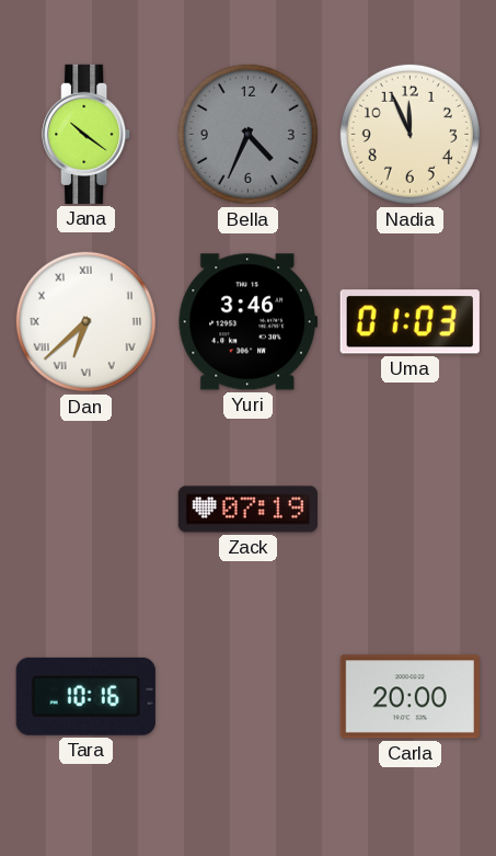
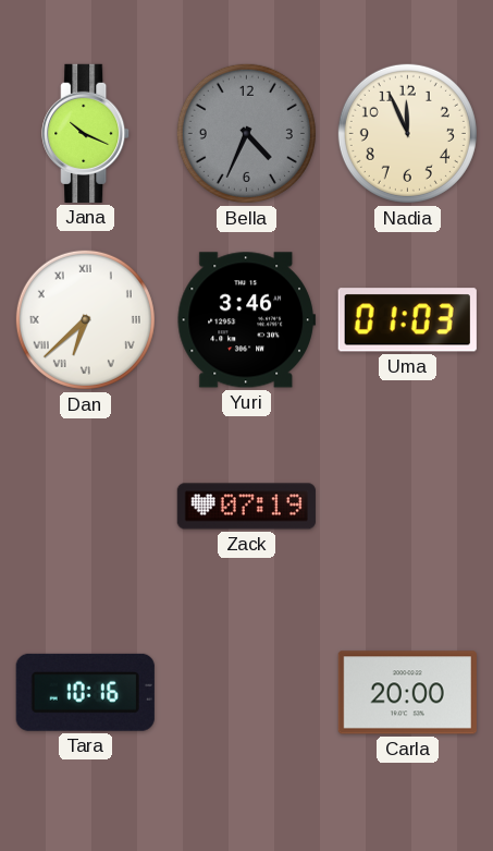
Jana: 10:21 -> 10:19
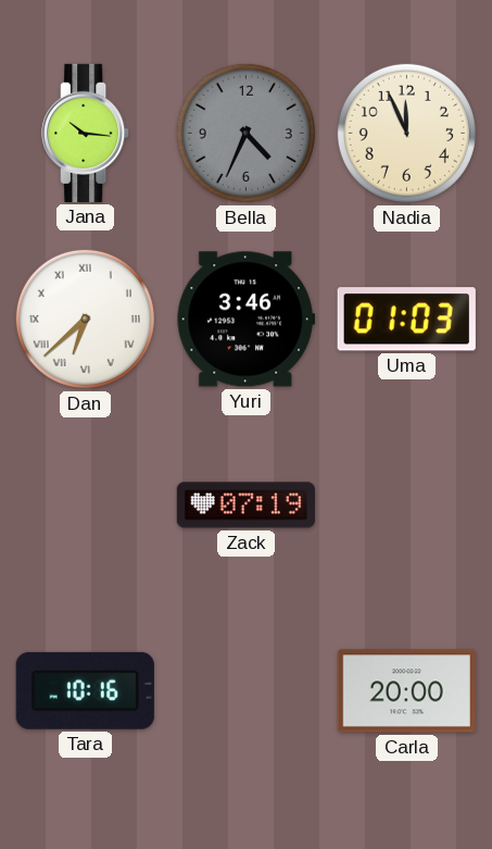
Jana: 10:19 -> 10:16
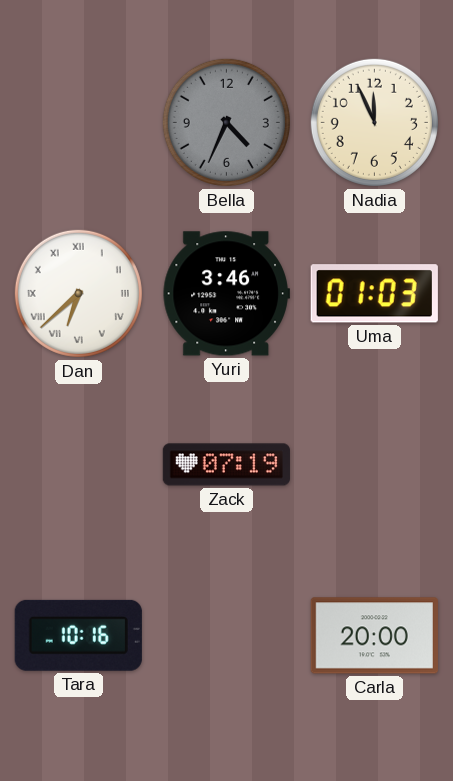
Jana: 10:16 -> none
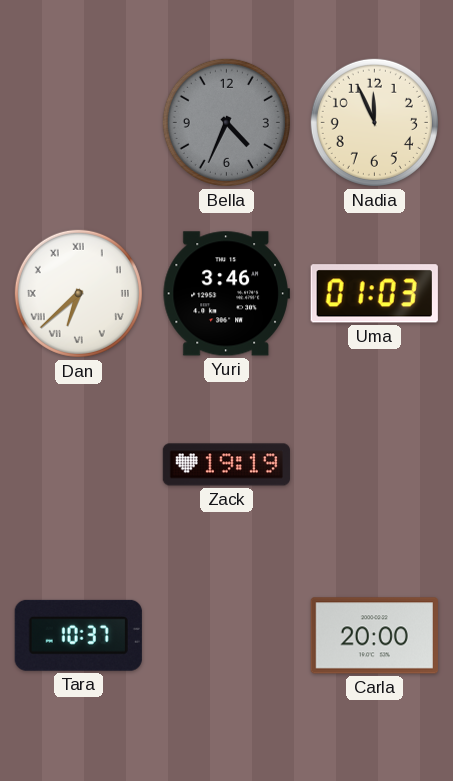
Zack: 07:19 -> 19:19
Tara: 10:16 -> 10:37
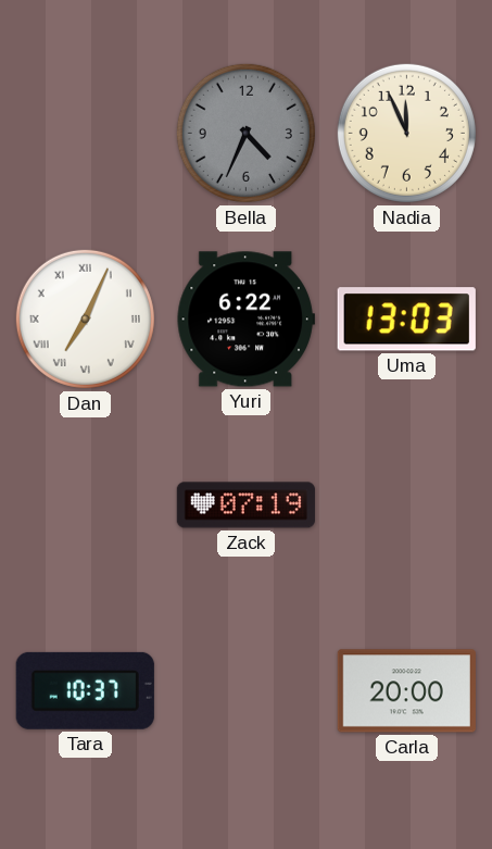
Dan: 6:38 -> 7:04
Yuri: 3:46 -> 6:22
Uma: 01:03 -> 13:03
Zack: 19:19 -> 07:19
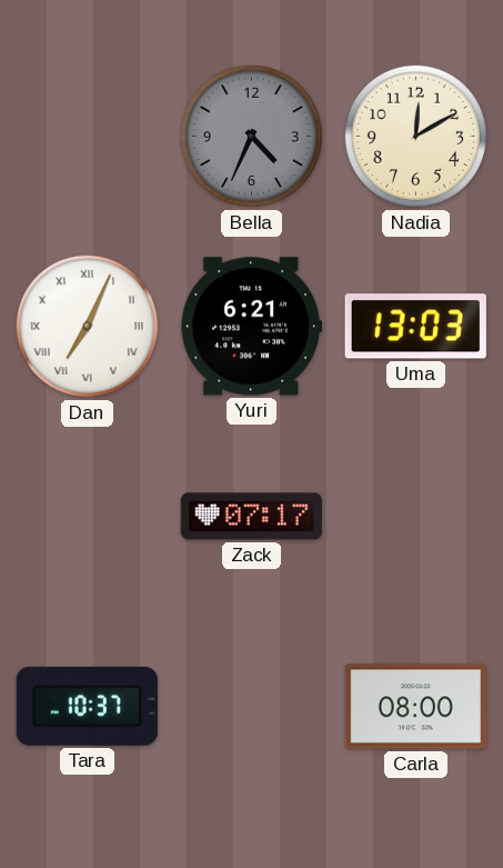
Nadia: 11:56 -> 12:10
Yuri: 6:22 -> 6:21
Zack: 07:19 -> 07:17
Carla: 20:00 -> 08:00
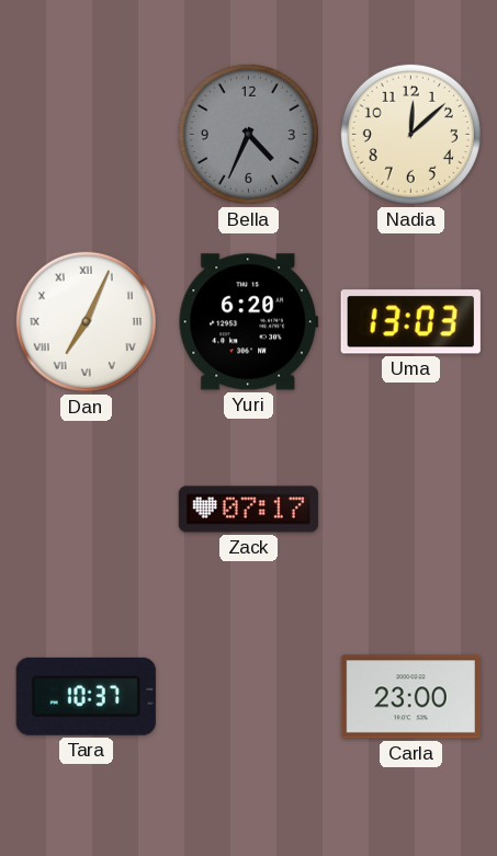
Nadia: 12:10 -> 12:08
Yuri: 6:21 -> 6:20
Carla: 08:00 -> 23:00
